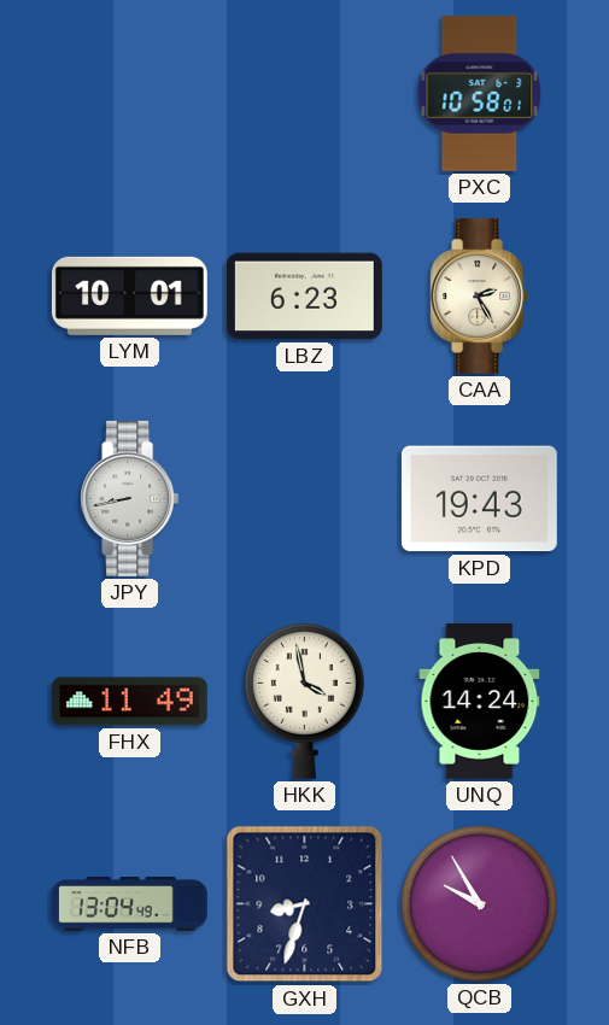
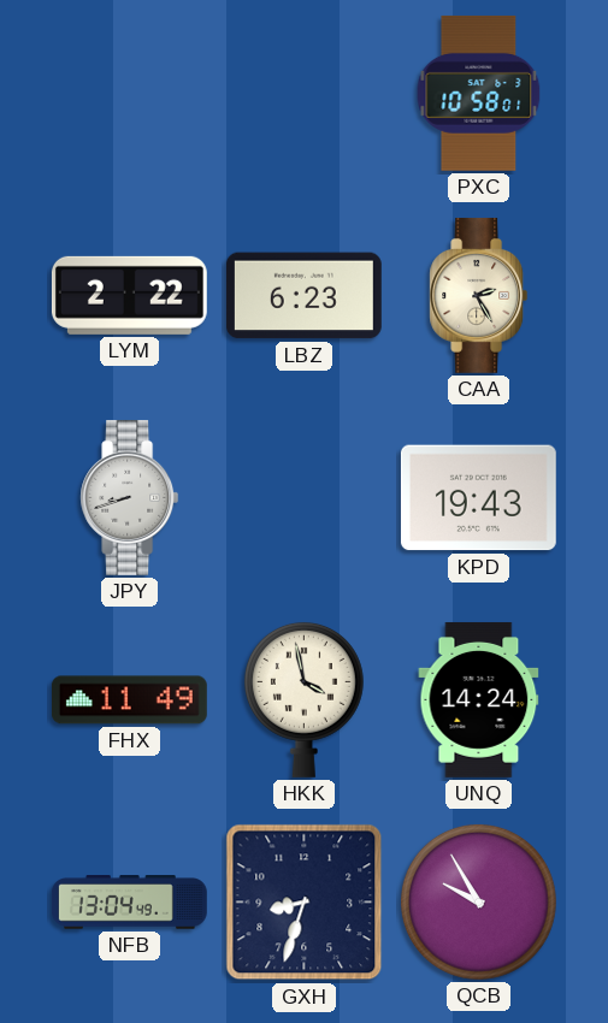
LYM: 10:01 -> 2:22
JPY: 8:43 -> 8:42
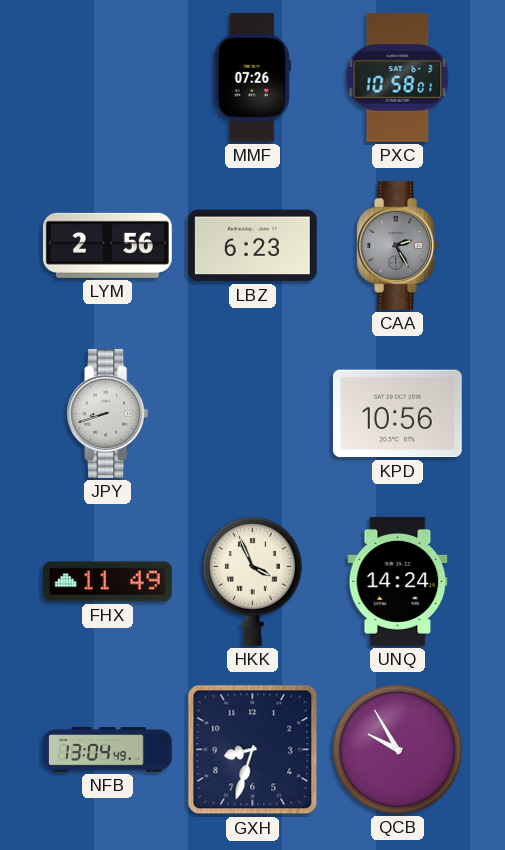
MMF: none -> 07:26
LYM: 2:22 -> 2:56
CAA dial: cream -> grey
KPD: 19:43 -> 10:56
HKK: 3:58 -> 3:56
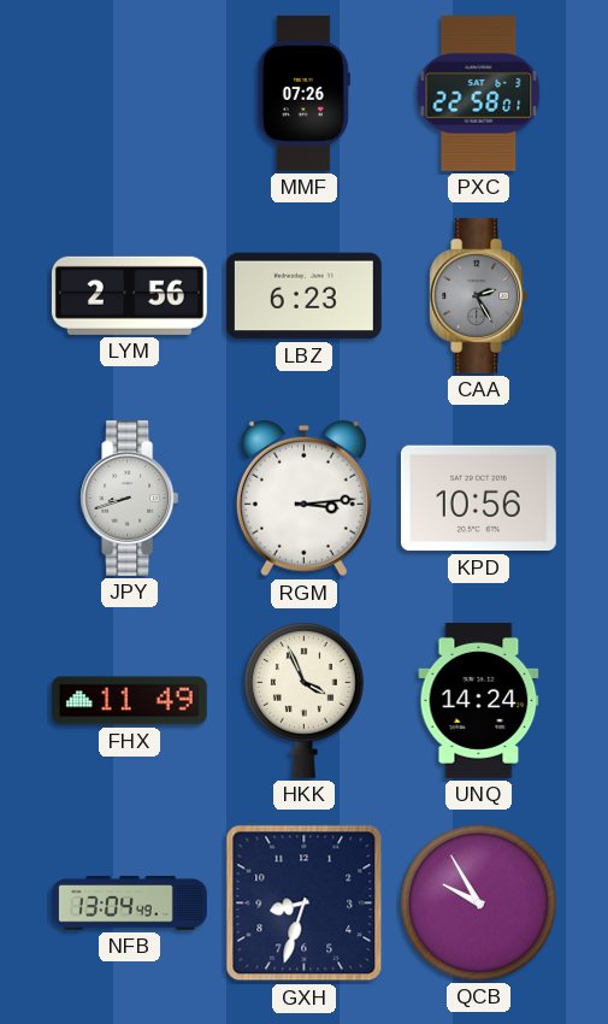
PXC: 10:58 -> 22:58
RGM: none -> 3:14
